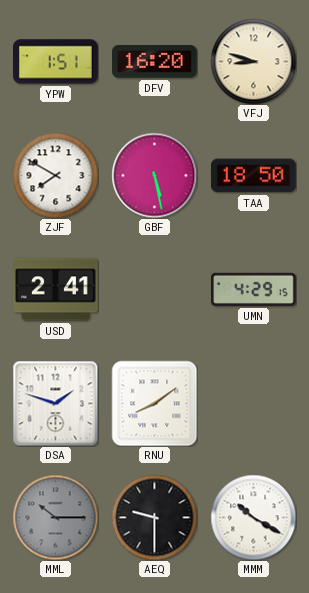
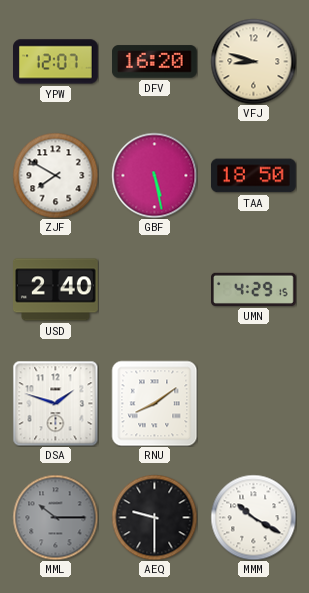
YPW: 1:51 -> 12:07
USD: 2:41 -> 2:40
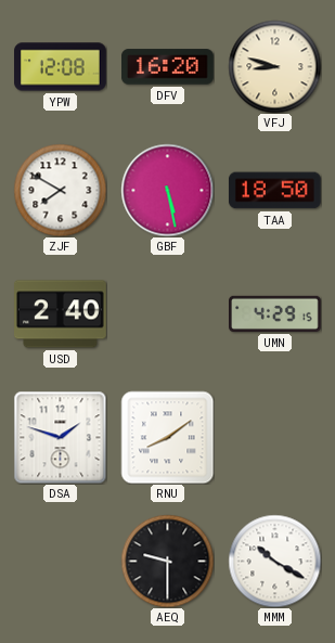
YPW: 12:07 -> 12:08
MML: 10:15 -> none
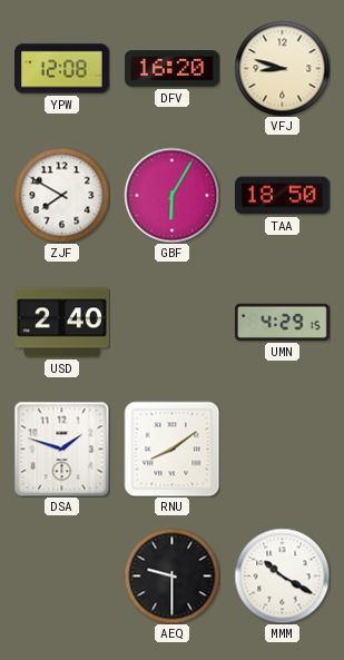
GBF: 5:28 -> 6:05
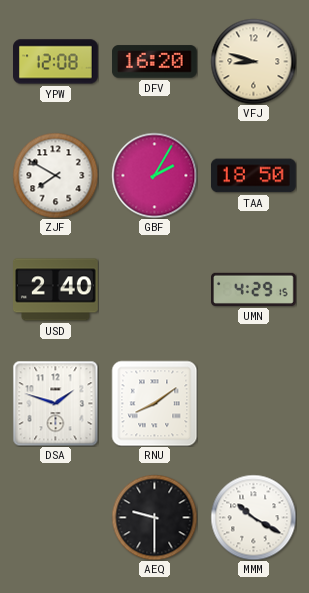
GBF: 6:05 -> 2:05
